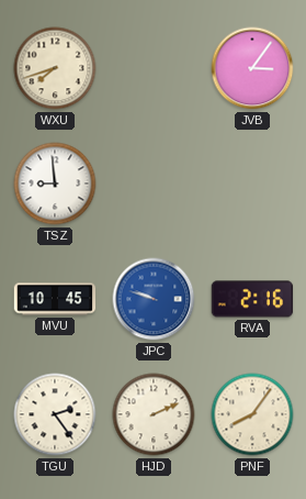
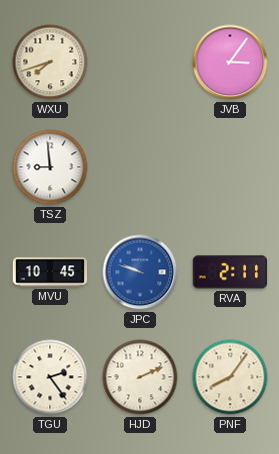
RVA: 2:16 -> 2:11
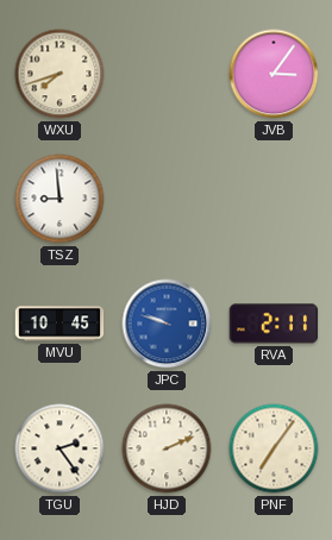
PNF: 8:06 -> 7:06
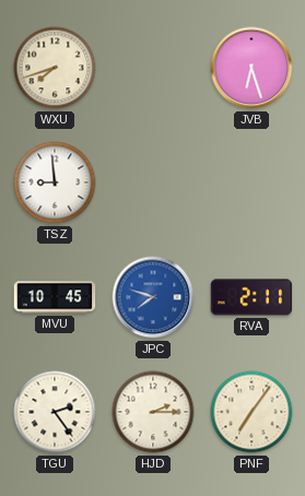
JVB: 3:06 -> 6:27
JPC: 9:48 -> 7:48
HJD: 2:11 -> 2:15
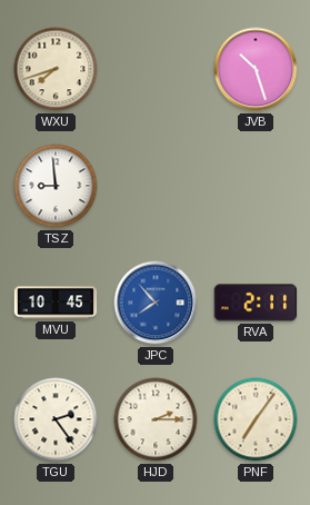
JVB: 6:27 -> 10:27
JPC: 7:48 -> 7:53
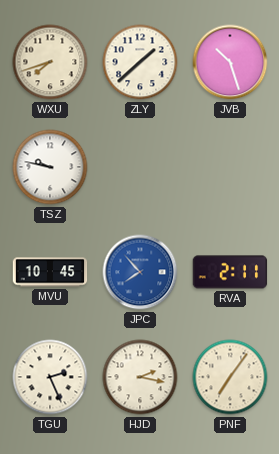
ZLY: none -> 1:38
TSZ: 8:59 -> 9:47
TGU: 2:24 -> 2:26
HJD: 2:15 -> 2:17
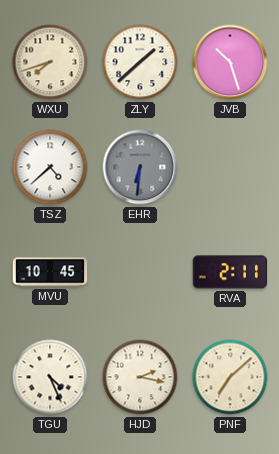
TSZ: 9:47 -> 4:38
EHR: none -> 6:31
JPC: 7:53 -> none
TGU: 2:26 -> 4:26
PNF: 7:06 -> 7:08
